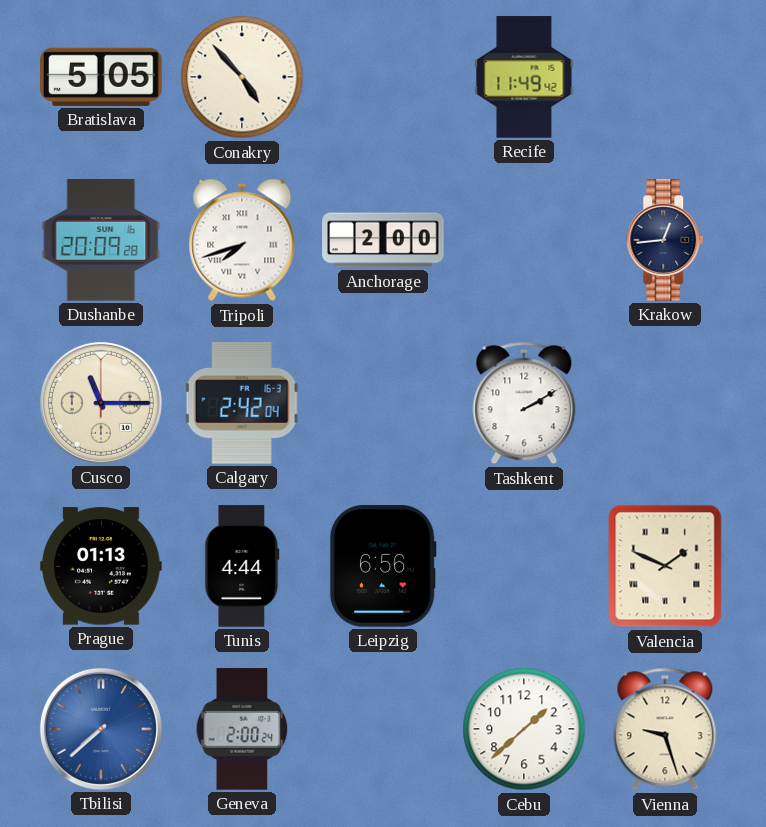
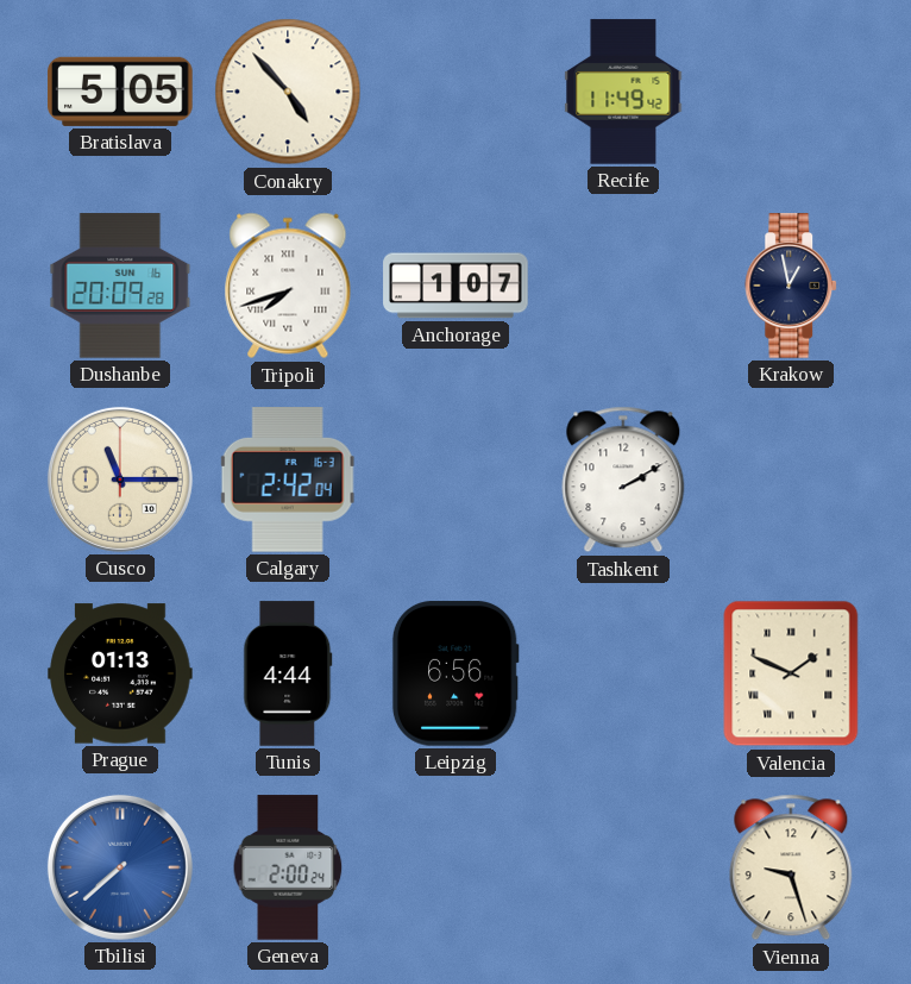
Anchorage: 2:00 -> 1:07
Krakow: 12:44 -> 12:58
Cebu: 1:38 -> none
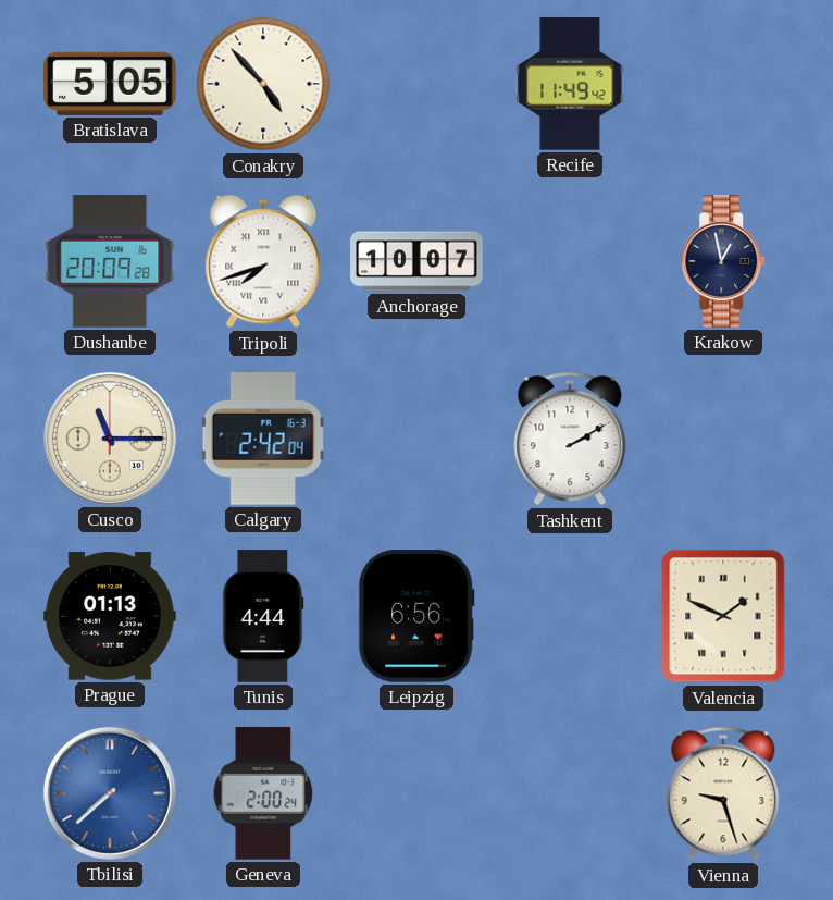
Anchorage: 1:07 -> 10:07
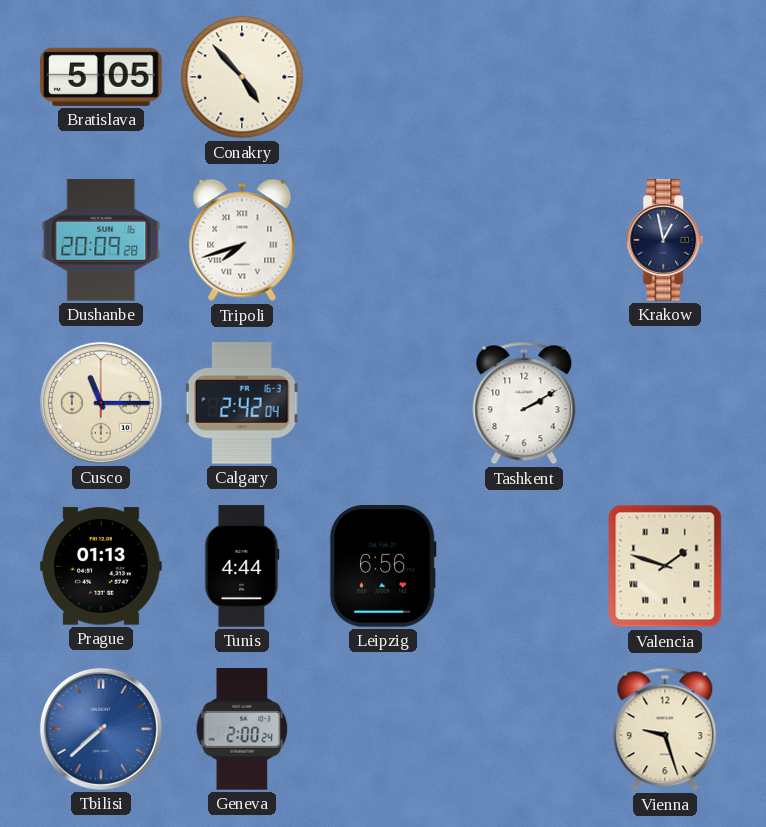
Recife: 11:49 -> none
Anchorage: 10:07 -> none
Valencia: 1:49 -> 1:48
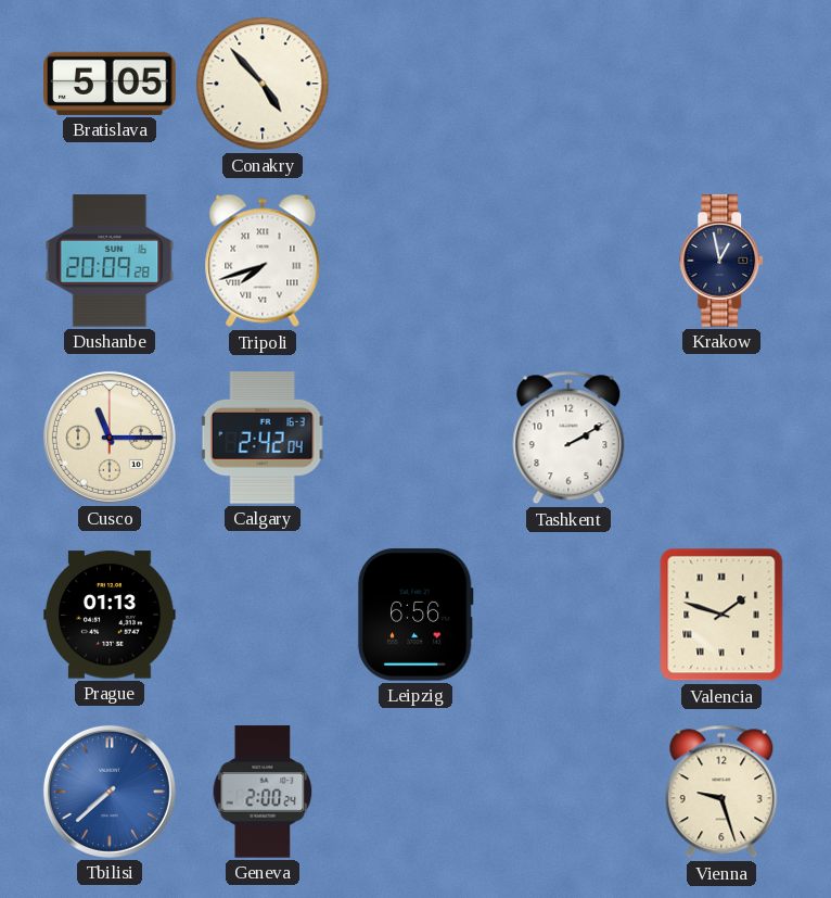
Tunis: 4:44 -> none
